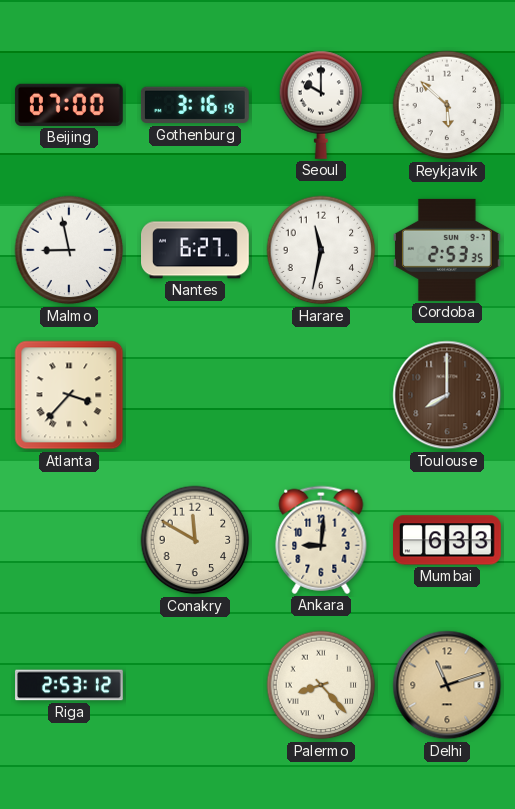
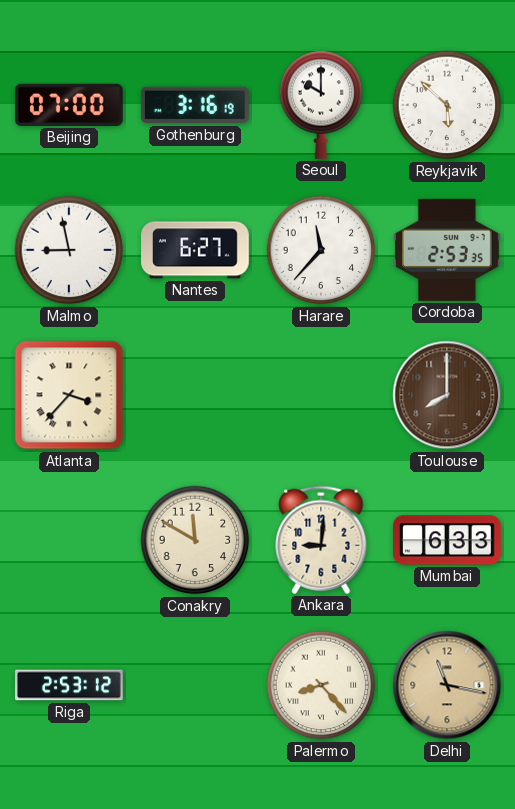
Harare: 11:32 -> 11:37
Delhi: 11:12 -> 11:17
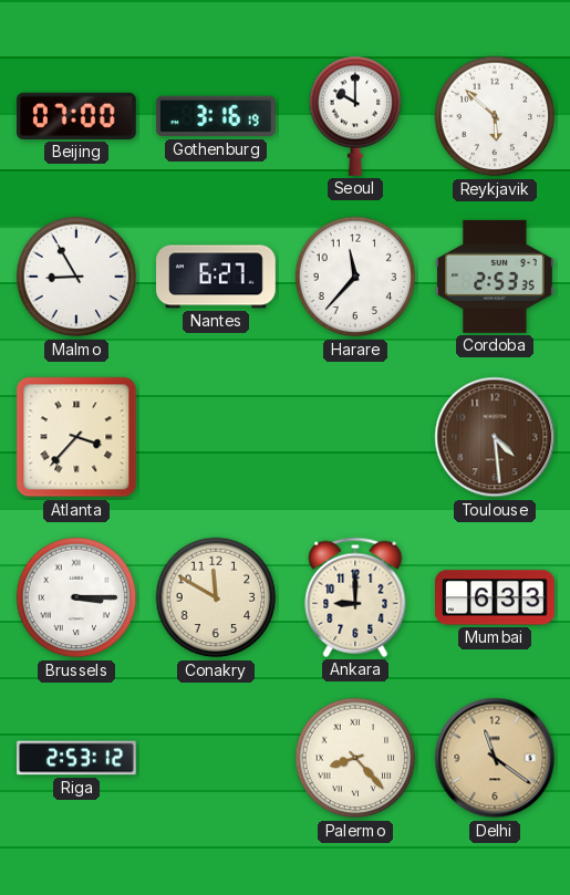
Malmo: 8:58 -> 8:55
Toulouse: 8:00 -> 4:29
Brussels: none -> 3:15
Ankara: 9:01 -> 9:00
Delhi: 11:17 -> 11:21
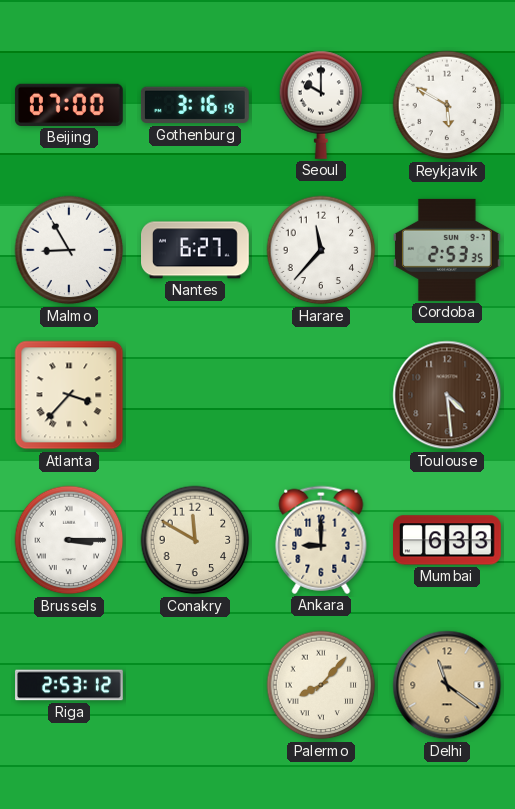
Reykjavik: 5:52 -> 5:50
Palermo: 8:23 -> 8:07
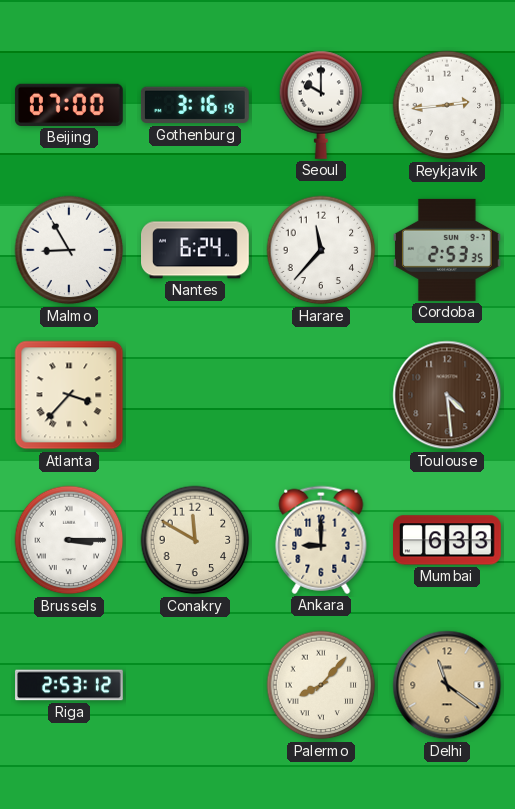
Reykjavik: 5:50 -> 2:44
Nantes: 6:27 -> 6:24
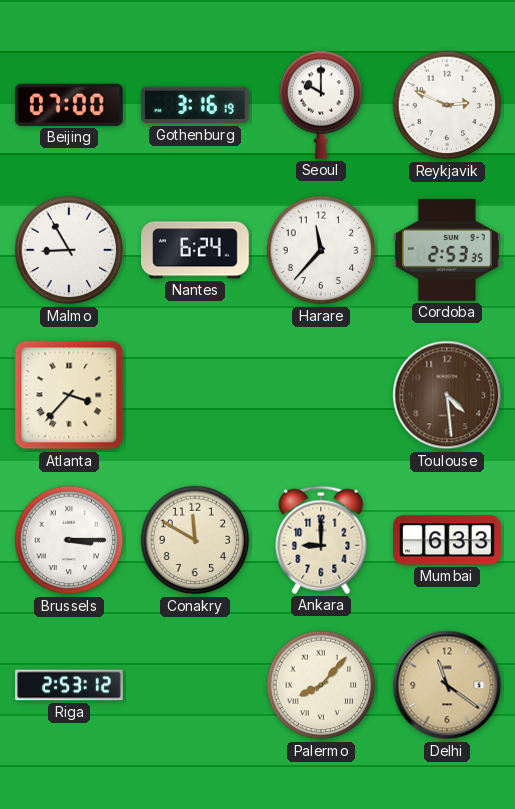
Reykjavik: 2:44 -> 2:49
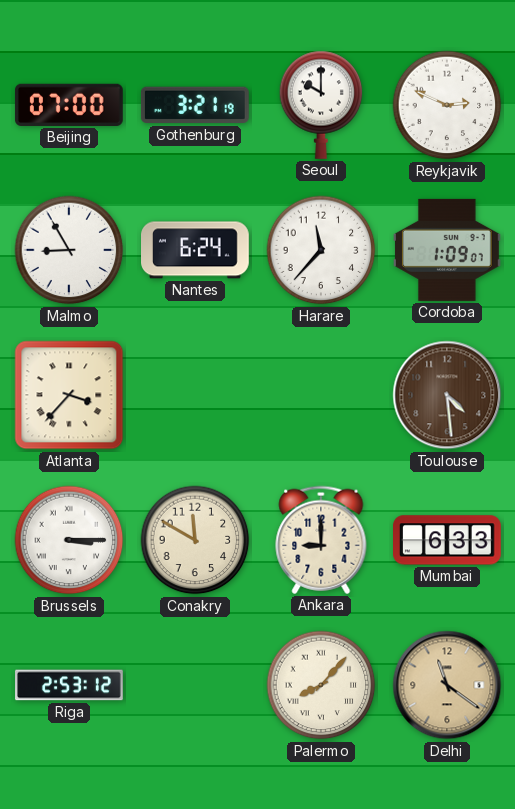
Gothenburg: 3:16 -> 3:21
Cordoba: 2:53 -> 1:09
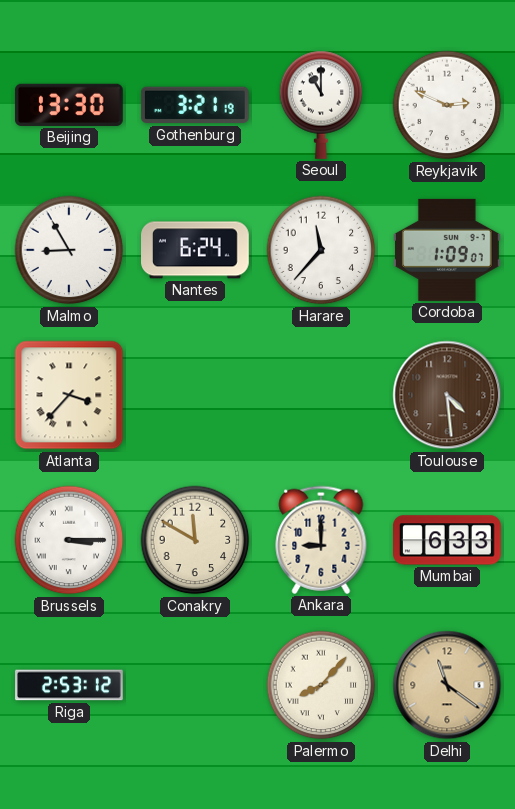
Beijing: 07:00 -> 13:30
Seoul: 10:00 -> 11:00
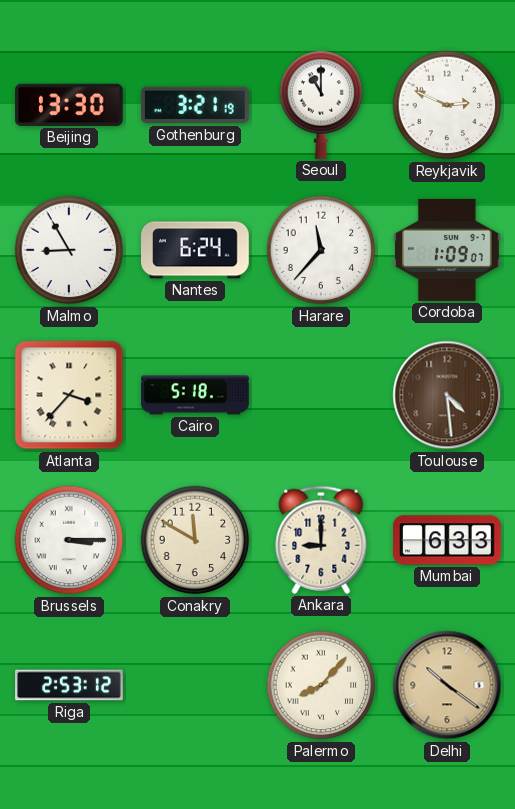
Cairo: none -> 5:18
Delhi: 11:21 -> 10:21
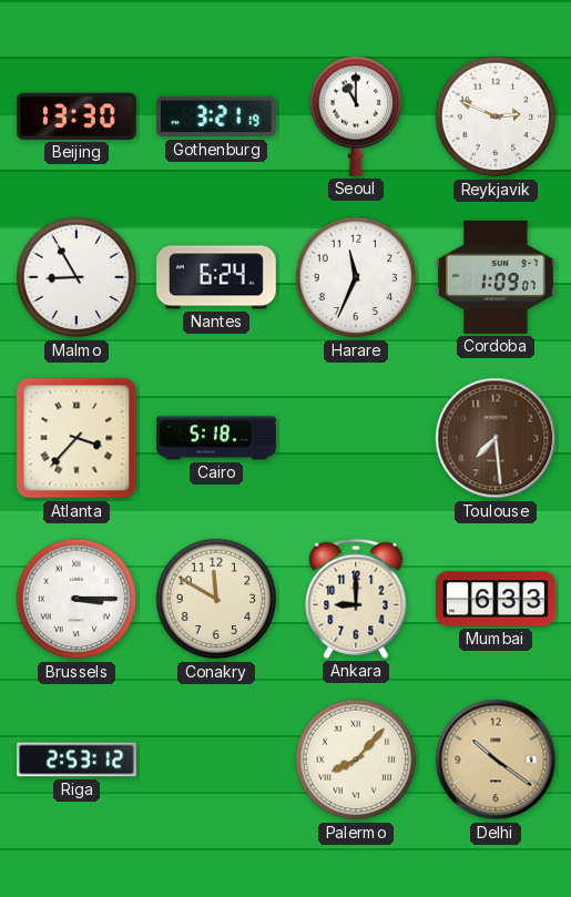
Harare: 11:37 -> 11:34
Toulouse: 4:29 -> 7:29
